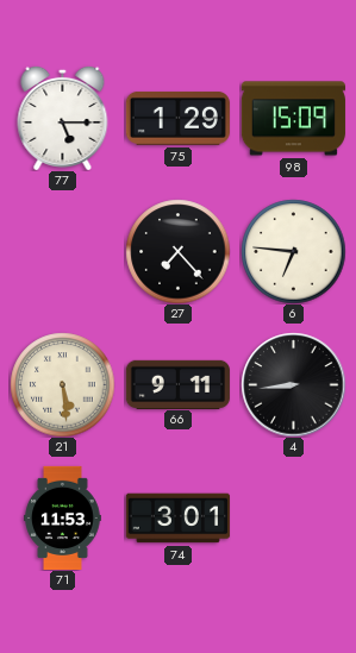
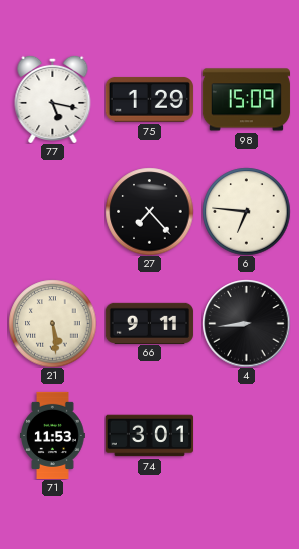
77: 5:15 -> 5:17
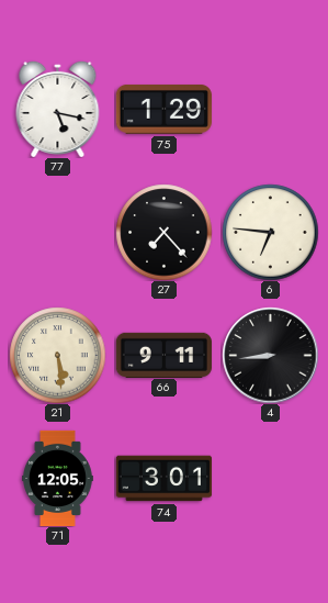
98: 15:09 -> none
71: 11:53 -> 12:05
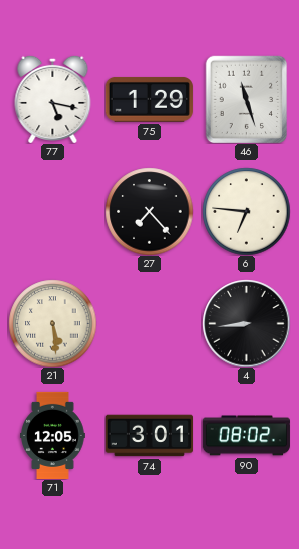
46: none -> 11:27
66: 9:11 -> none
90: none -> 08:02
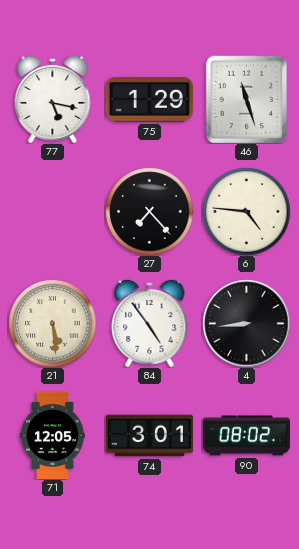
6: 6:46 -> 4:46
84: none -> 4:54
